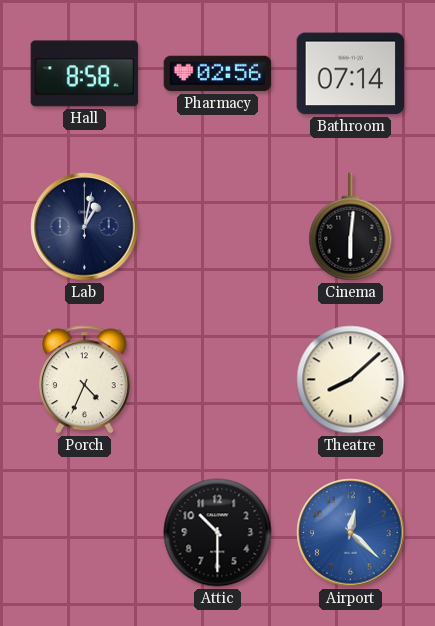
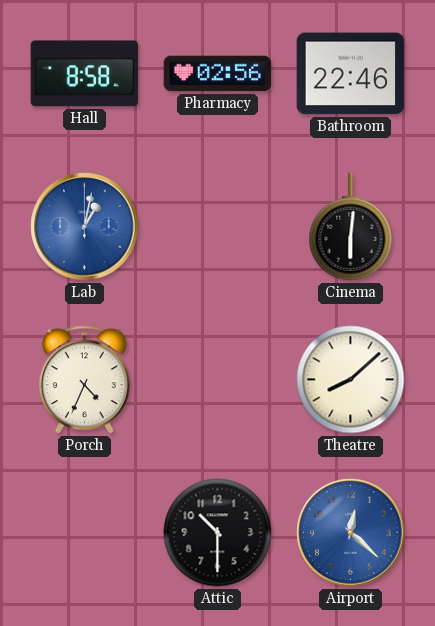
Bathroom: 07:14 -> 22:46
Lab dial: navy -> blue
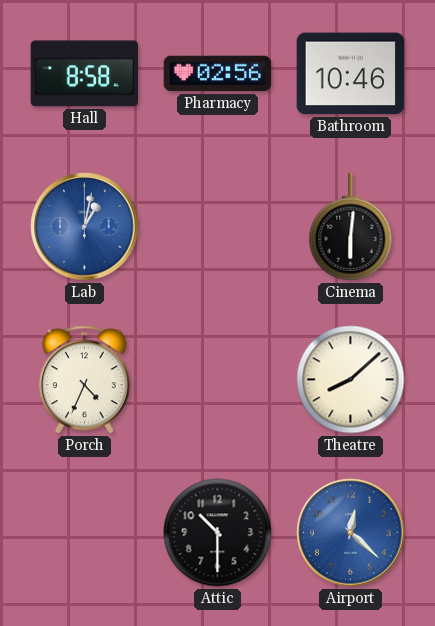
Bathroom: 22:46 -> 10:46
